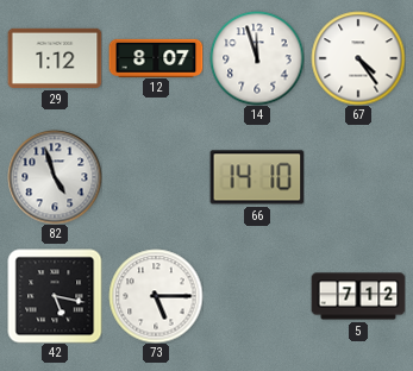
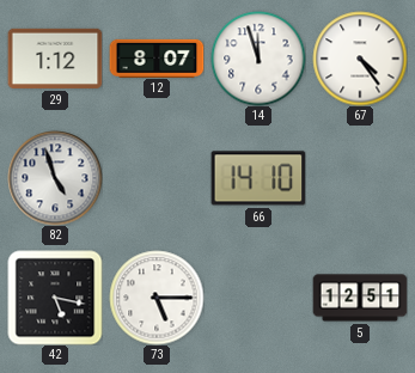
5: 7:12 -> 12:51
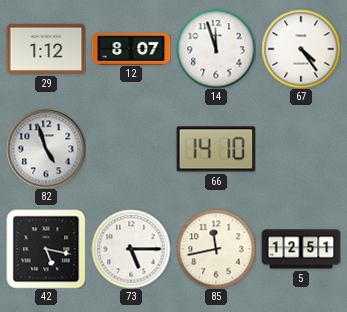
85: none -> 11:43
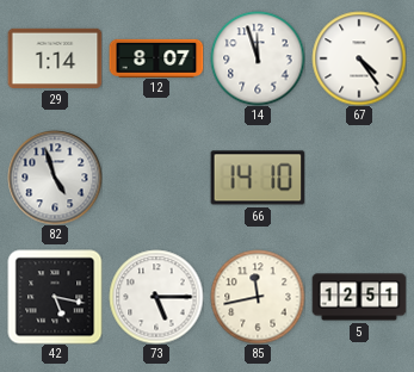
29: 1:12 -> 1:14
